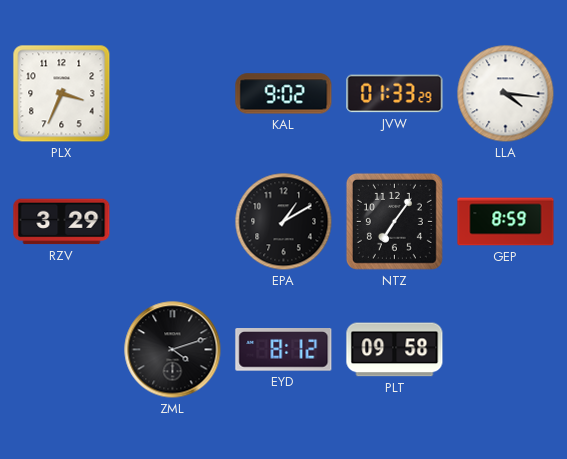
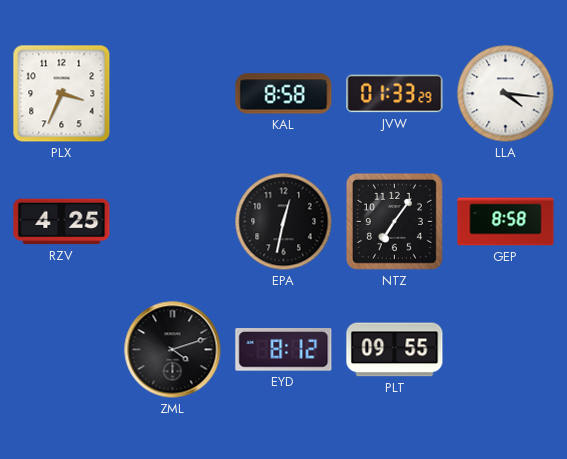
KAL: 9:02 -> 8:58
RZV: 3:29 -> 4:25
EPA: 1:10 -> 12:32
GEP: 8:59 -> 8:58
PLT: 09:58 -> 09:55
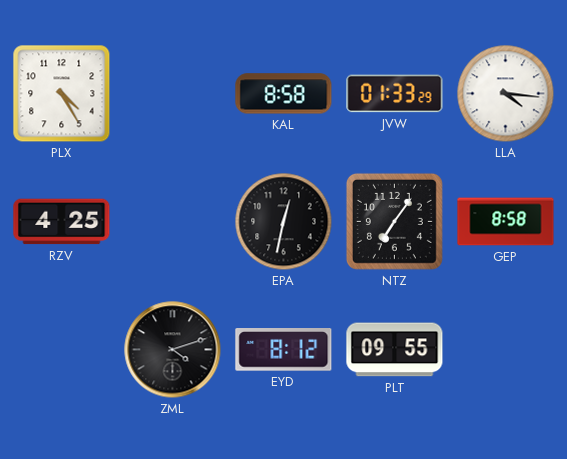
PLX: 3:34 -> 4:25
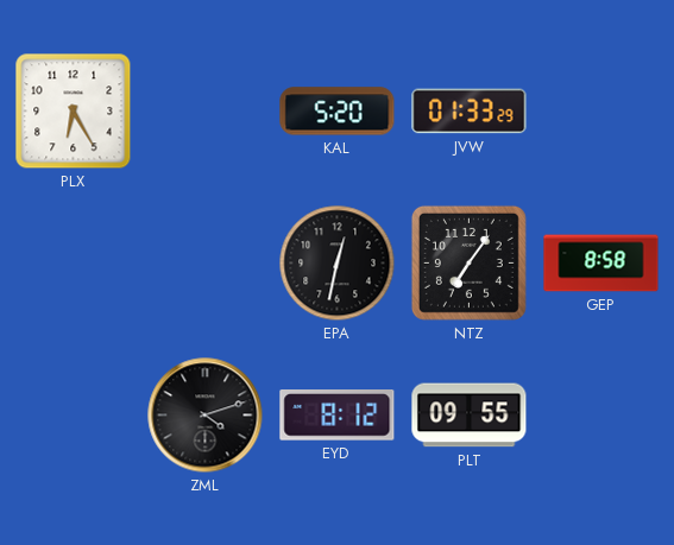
PLX: 4:25 -> 6:25
KAL: 8:58 -> 5:20
LLA: 4:16 -> none
RZV: 4:25 -> none
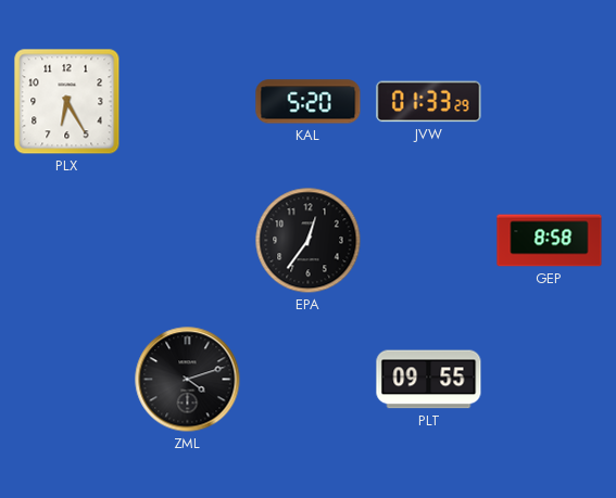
EPA: 12:32 -> 12:36
NTZ: 7:06 -> none
EYD: 8:12 -> none
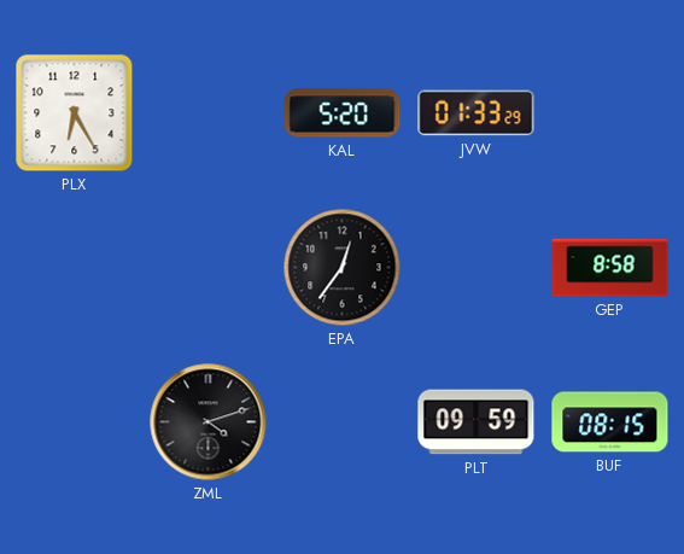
PLT: 09:55 -> 09:59
BUF: none -> 08:15
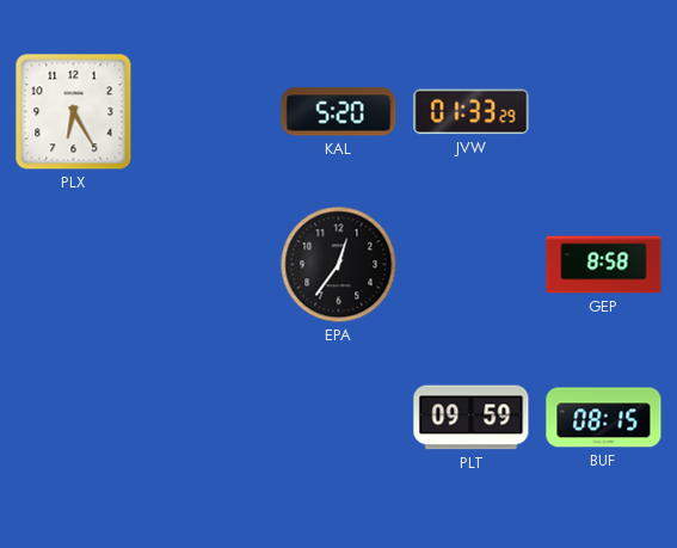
ZML: 4:12 -> none
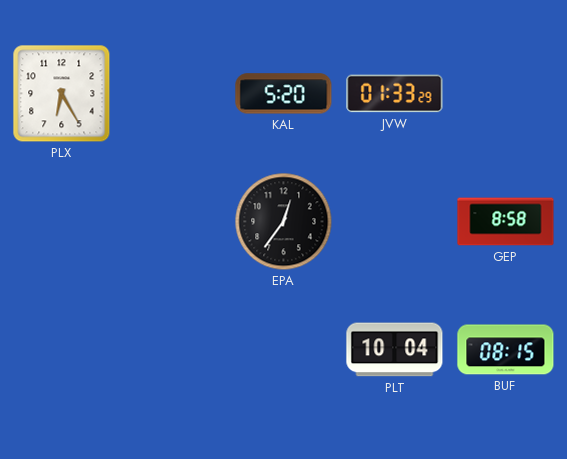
PLT: 09:59 -> 10:04
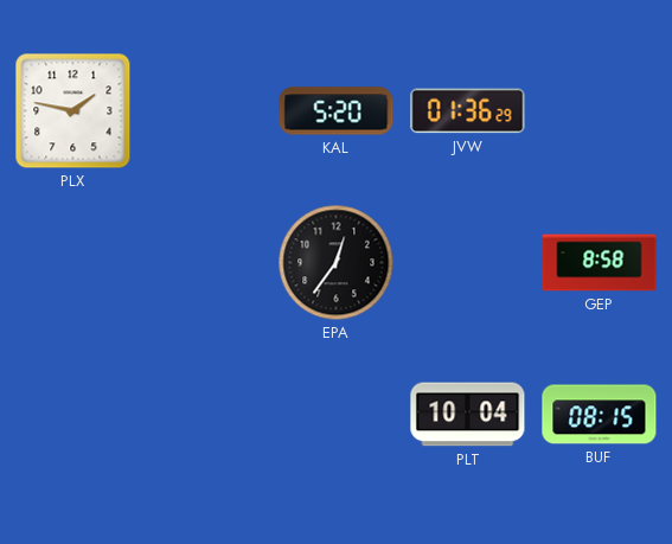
PLX: 6:25 -> 1:47
JVW: 01:33 -> 01:36
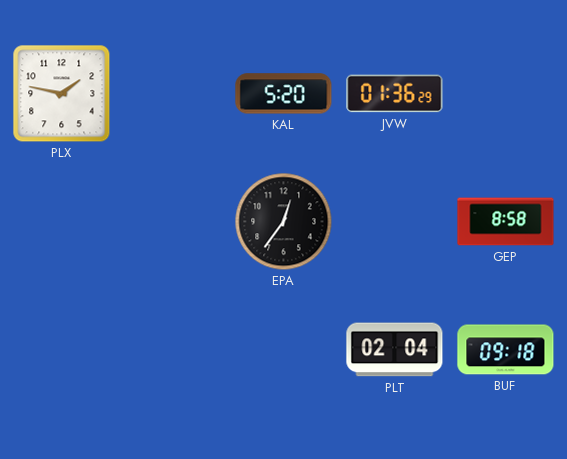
PLT: 10:04 -> 02:04
BUF: 08:15 -> 09:18
